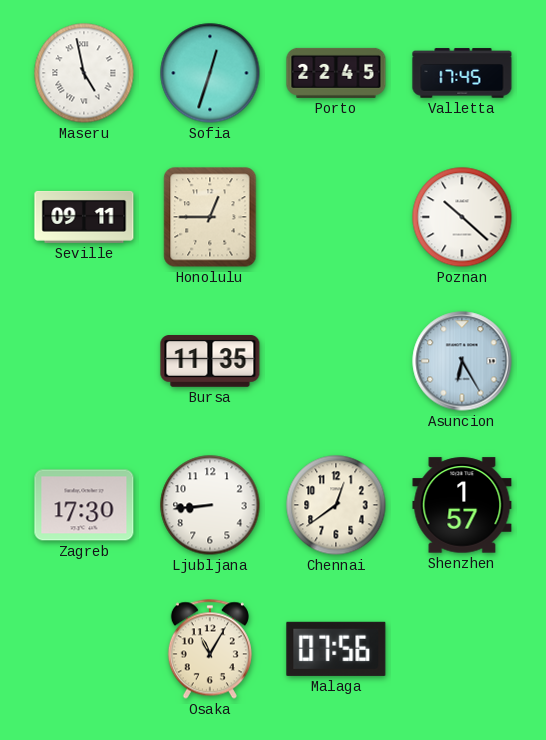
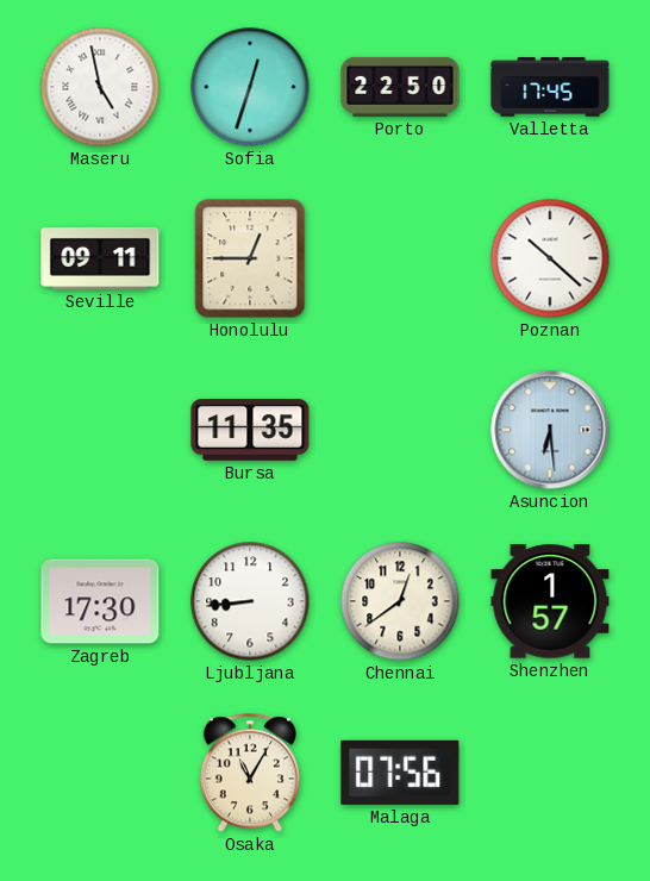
Porto: 22:45 -> 22:50
Asuncion: 6:25 -> 6:29
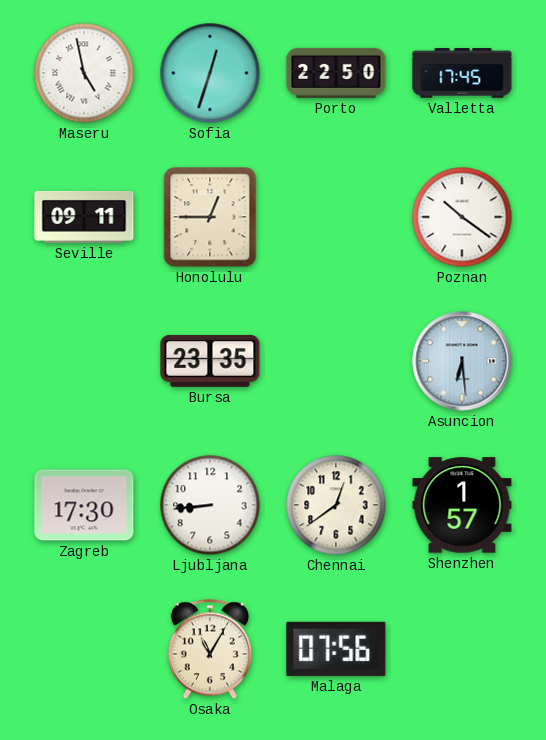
Poznan: 10:22 -> 10:21
Bursa: 11:35 -> 23:35
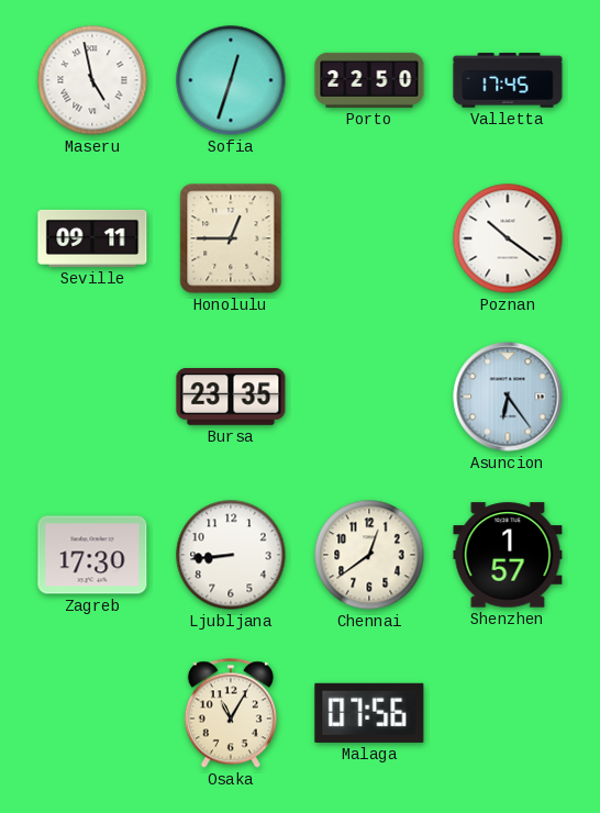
Asuncion: 6:29 -> 6:24
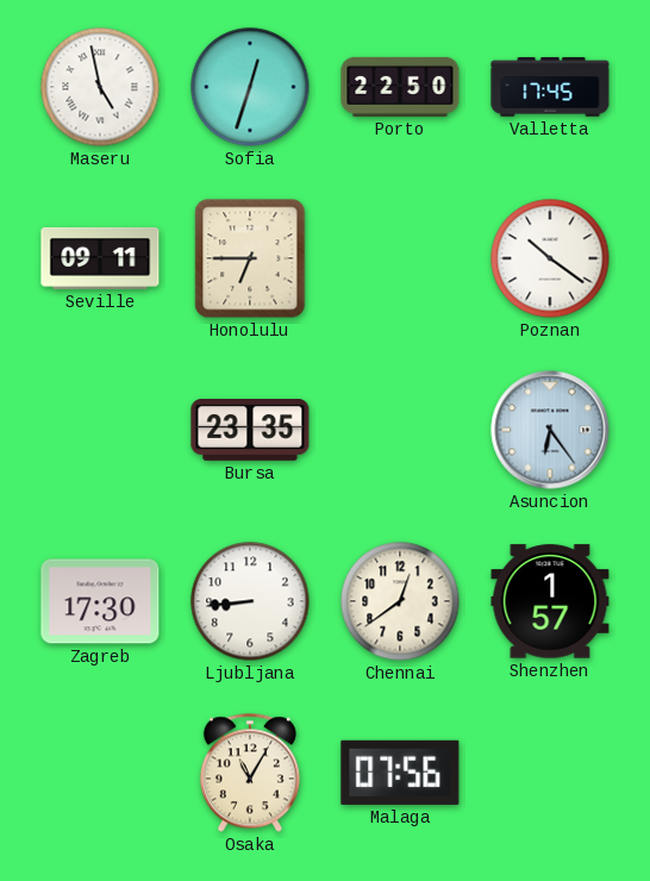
Honolulu: 12:45 -> 6:45
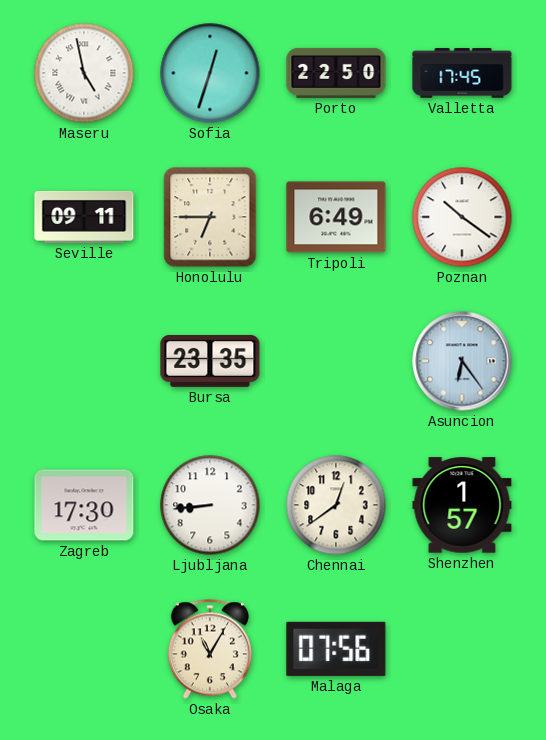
Tripoli: none -> 6:49
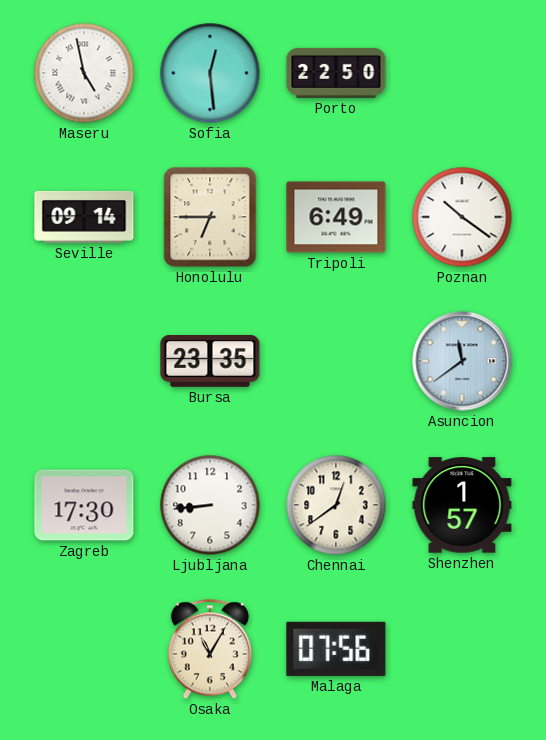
Sofia: 12:33 -> 12:29
Valletta: 17:45 -> none
Seville: 09:11 -> 09:14
Asuncion: 6:24 -> 11:39
